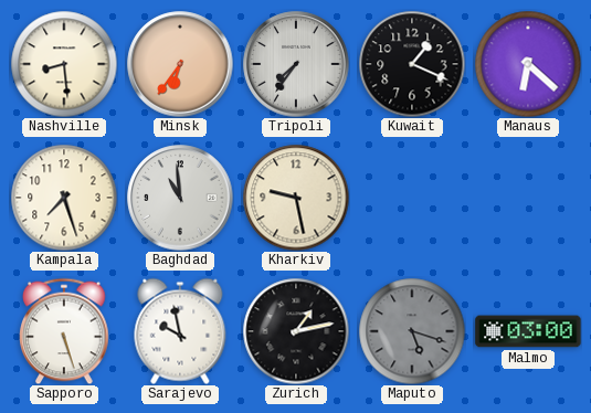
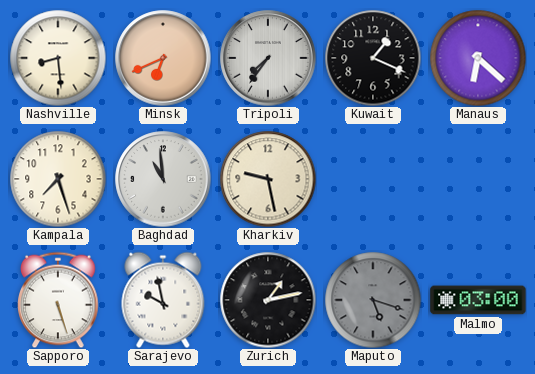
Minsk: 6:36 -> 6:41
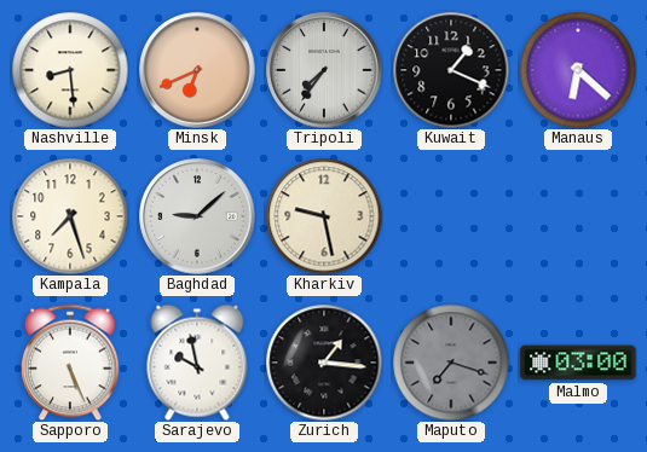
Baghdad: 10:59 -> 9:08
Sapporo: 5:27 -> 5:26
Zurich: 1:13 -> 1:16
Maputo: 5:18 -> 7:18
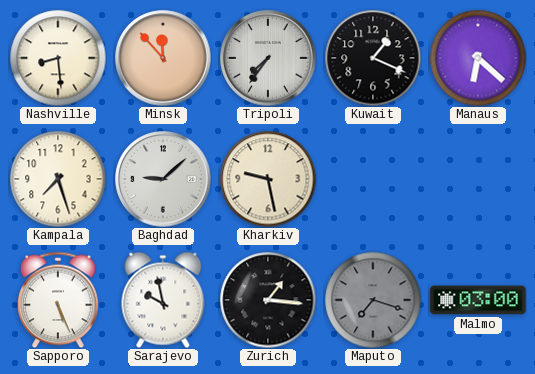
Minsk: 6:41 -> 11:53
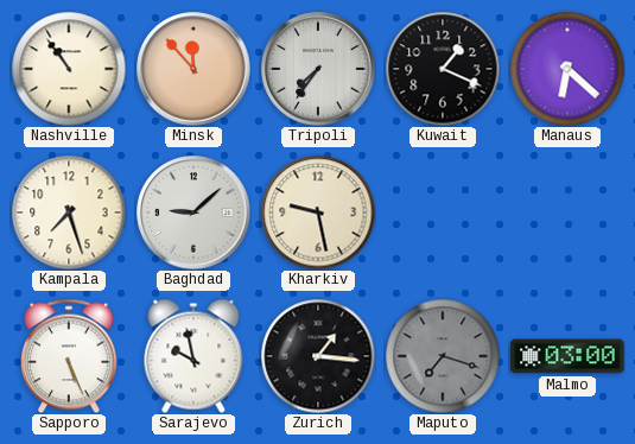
Nashville: 8:29 -> 10:54
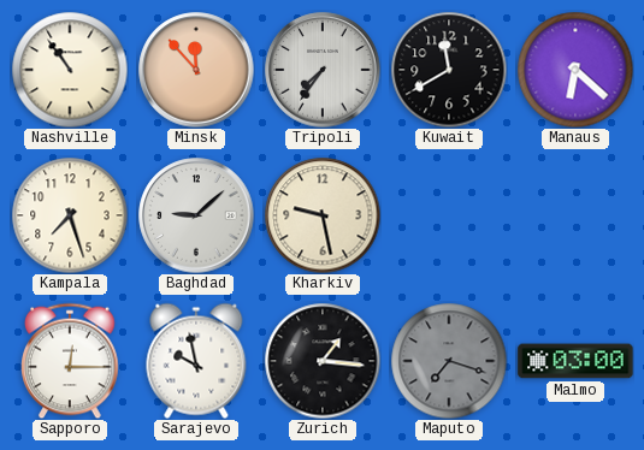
Kuwait: 1:19 -> 11:40
Sapporo: 5:26 -> 12:15
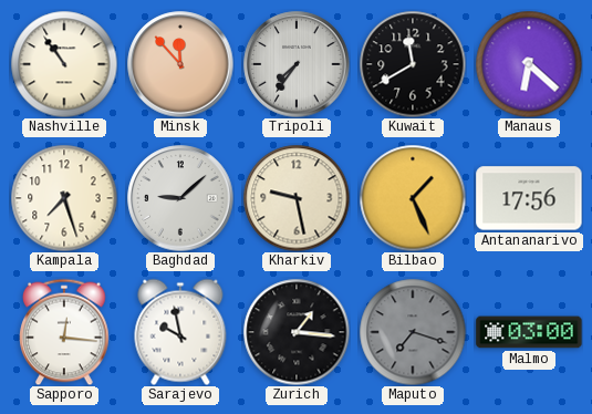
Bilbao: none -> 1:26
Antananarivo: none -> 17:56
Sapporo: 12:15 -> 12:16
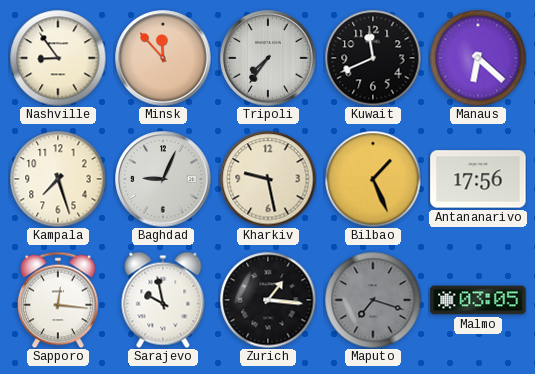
Nashville: 10:54 -> 8:54
Kuwait: 11:40 -> 11:41
Baghdad: 9:08 -> 9:04
Malmo: 03:00 -> 03:05
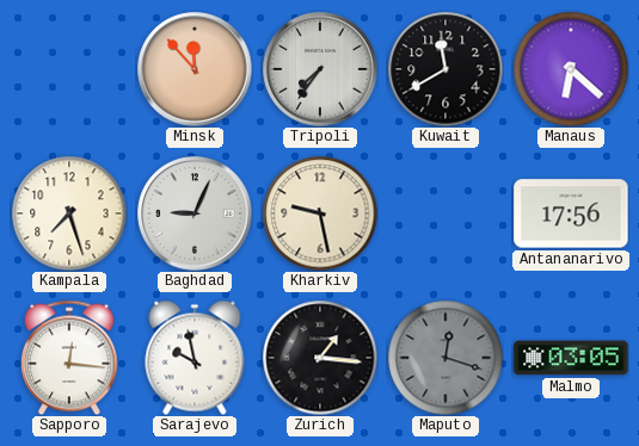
Nashville: 8:54 -> none
Kuwait: 11:41 -> 11:40
Bilbao: 1:26 -> none
Maputo: 7:18 -> 12:18
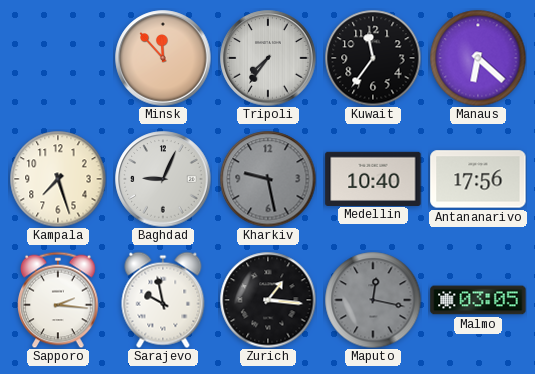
Kuwait: 11:40 -> 11:36
Kharkiv dial: cream -> grey
Medellin: none -> 10:40
Sapporo: 12:16 -> 2:16
Maputo: 12:18 -> 12:17
